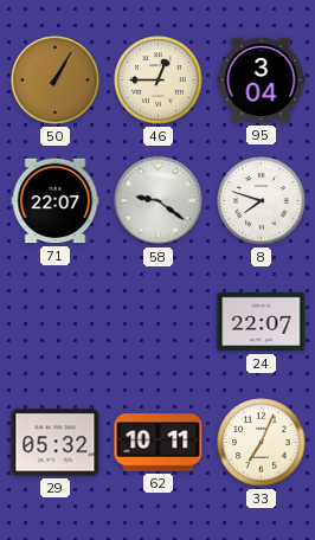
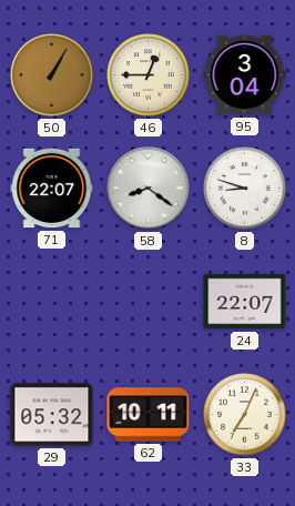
58: 9:21 -> 8:21
8: 7:48 -> 8:48
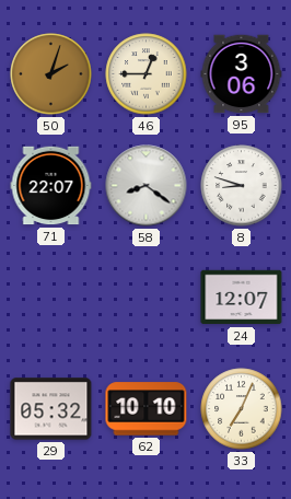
50: 1:05 -> 2:03
95: 3:04 -> 3:06
24: 22:07 -> 12:07
62: 10:11 -> 10:10
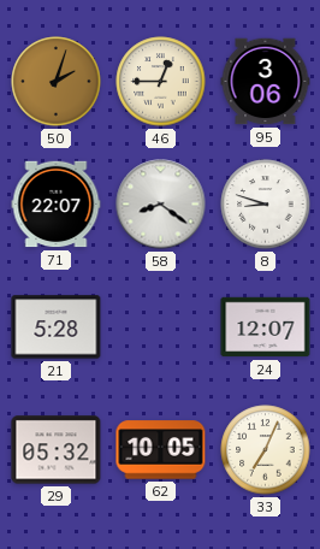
21: none -> 5:28
62: 10:10 -> 10:05
